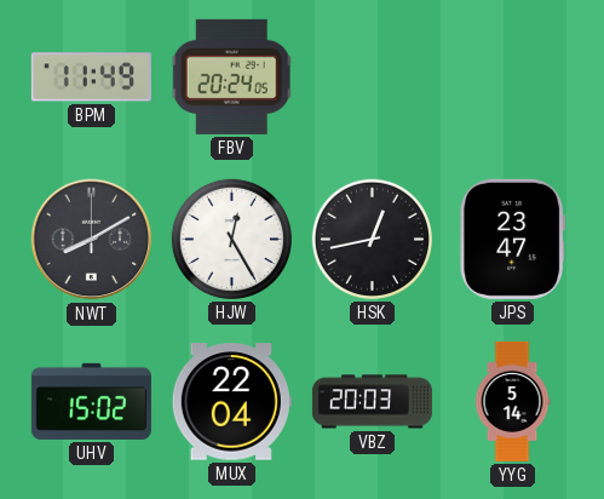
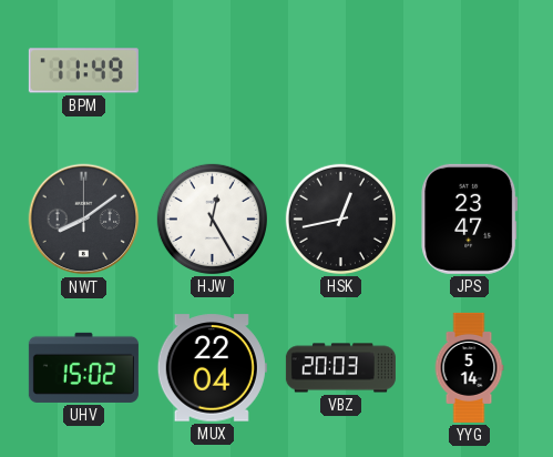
FBV: 20:24 -> none
NWT: 8:10 -> 8:09
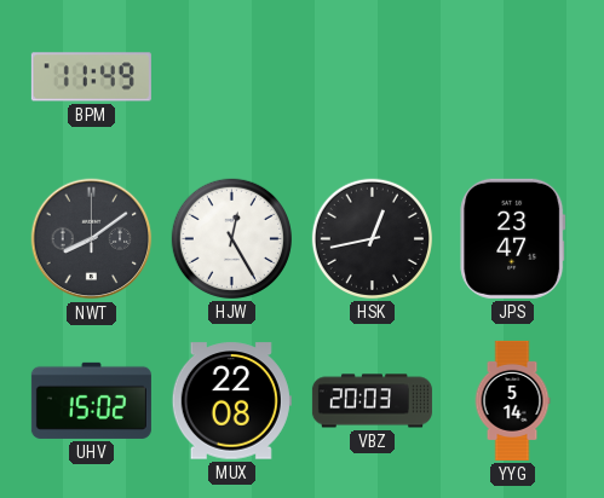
MUX: 22:04 -> 22:08
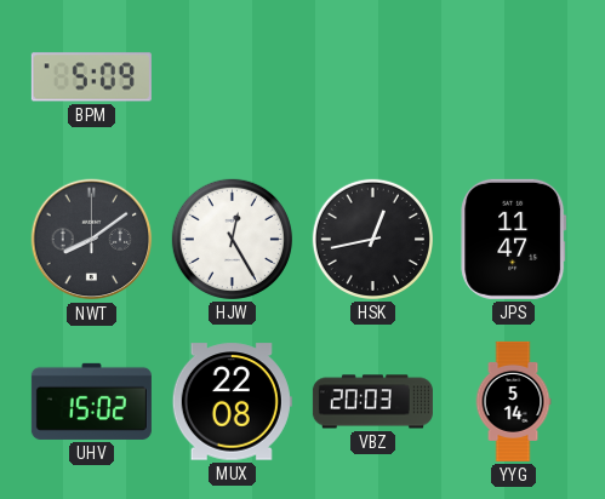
BPM: 11:49 -> 5:09
JPS: 23:47 -> 11:47
